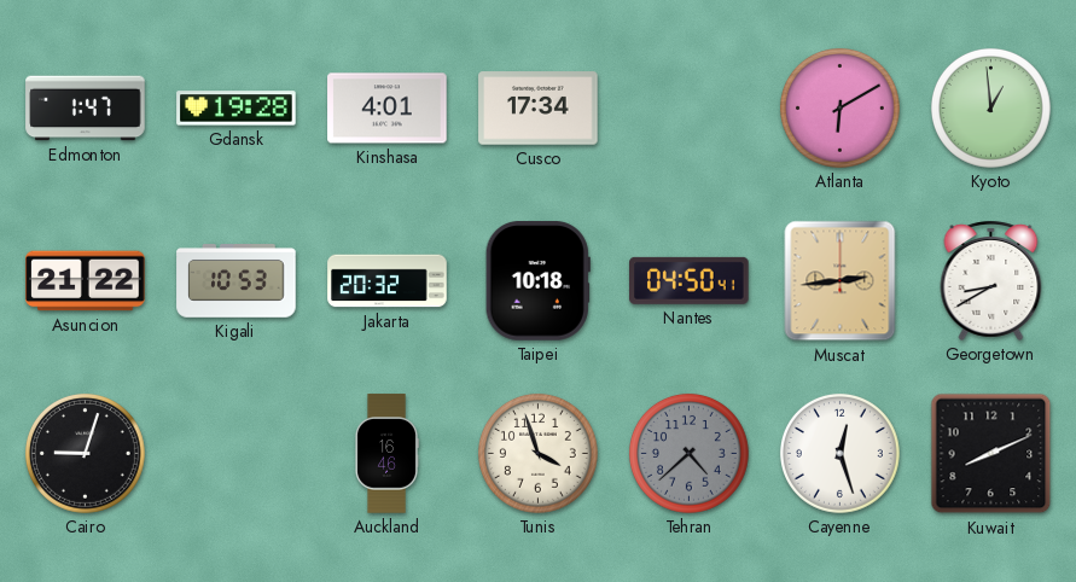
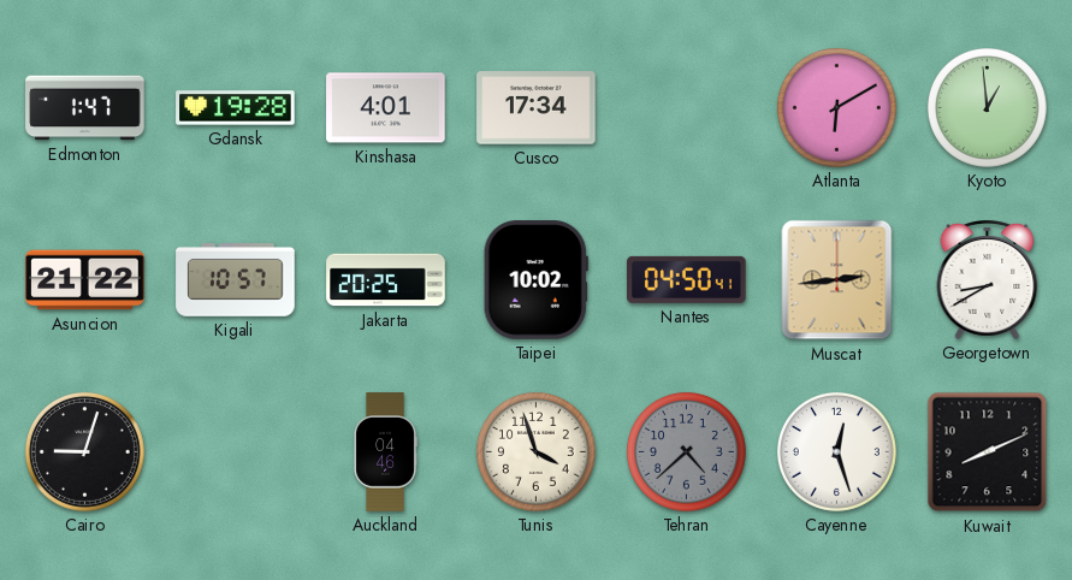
Kigali: 10:53 -> 10:57
Jakarta: 20:32 -> 20:25
Taipei: 10:18 -> 10:02
Auckland: 16:46 -> 04:46
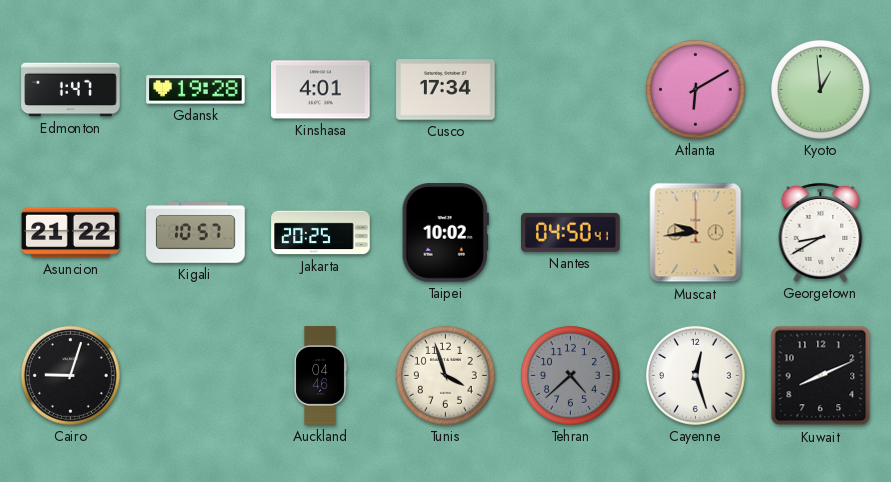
Muscat: 2:44 -> 9:44
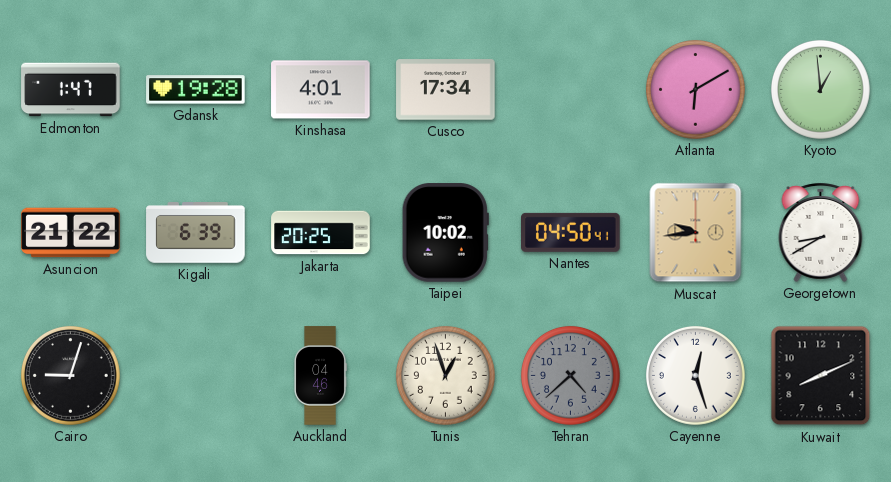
Kigali: 10:57 -> 6:39
Tunis: 3:57 -> 12:57
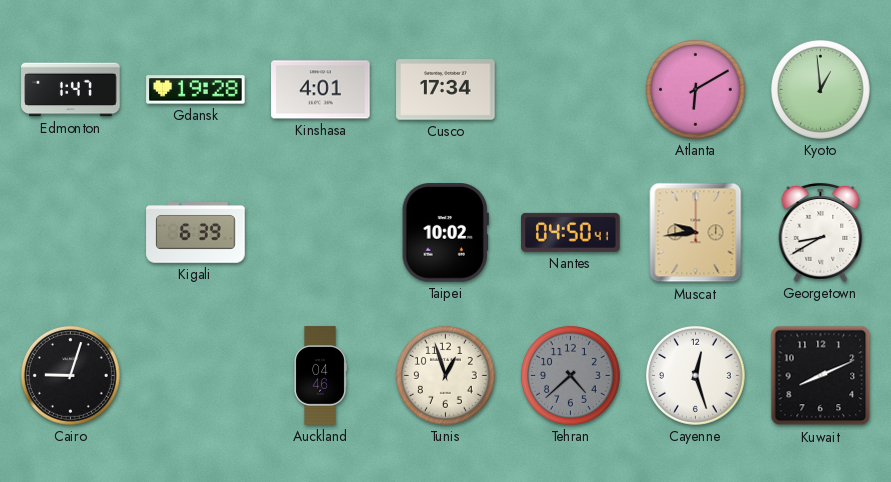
Asuncion: 21:22 -> none
Jakarta: 20:25 -> none
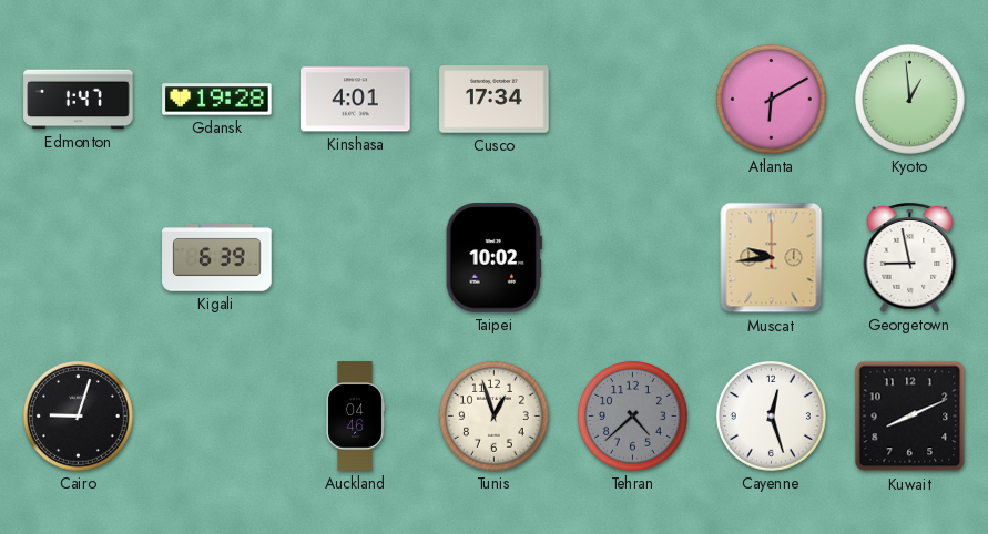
Nantes: 04:50 -> none
Georgetown: 8:40 -> 8:58
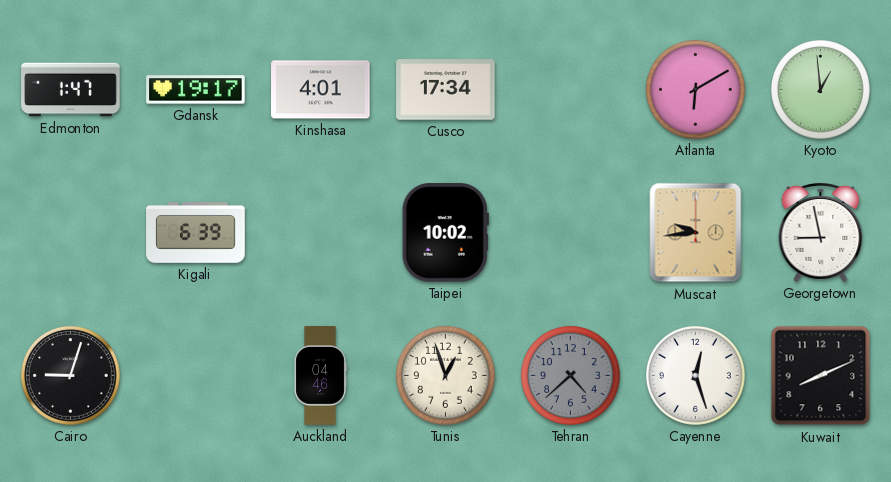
Gdansk: 19:28 -> 19:17
